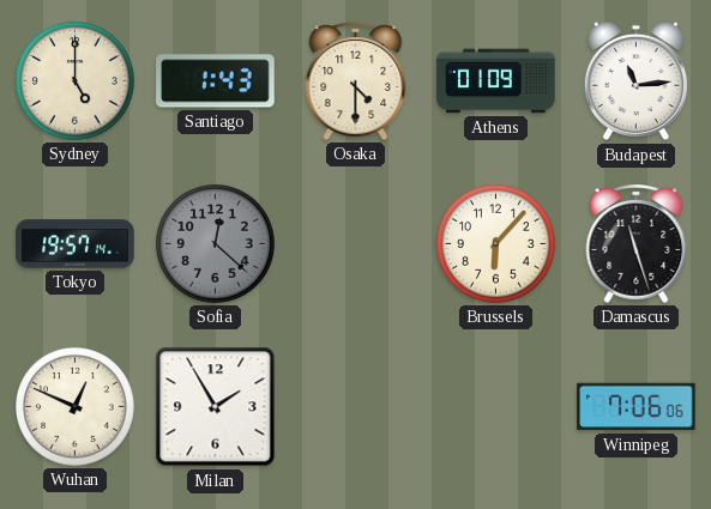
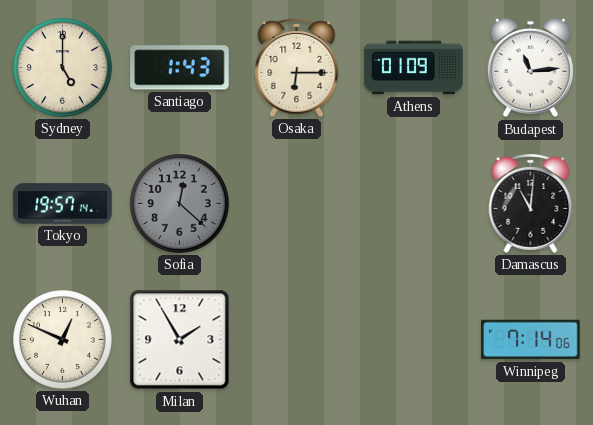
Osaka: 4:30 -> 6:15
Brussels: 6:07 -> none
Damascus: 11:27 -> 11:01
Winnipeg: 7:06 -> 7:14
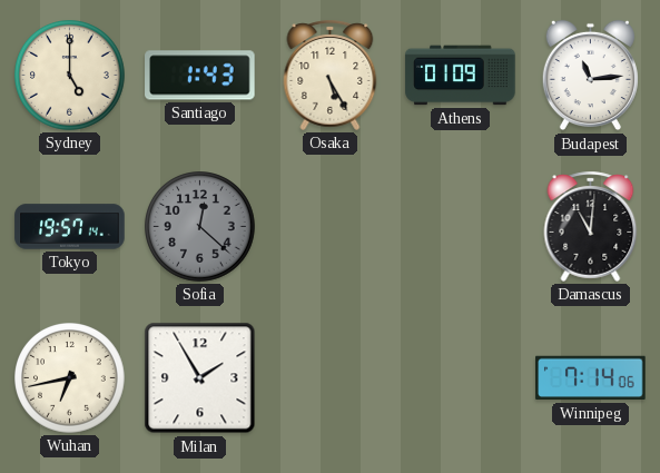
Osaka: 6:15 -> 5:25
Wuhan: 12:49 -> 6:43
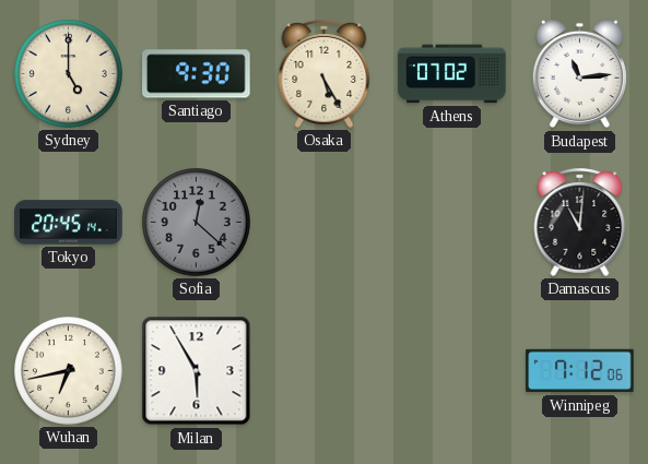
Santiago: 1:43 -> 9:30
Athens: 01:09 -> 07:02
Tokyo: 19:57 -> 20:45
Milan: 1:55 -> 5:55
Winnipeg: 7:14 -> 7:12
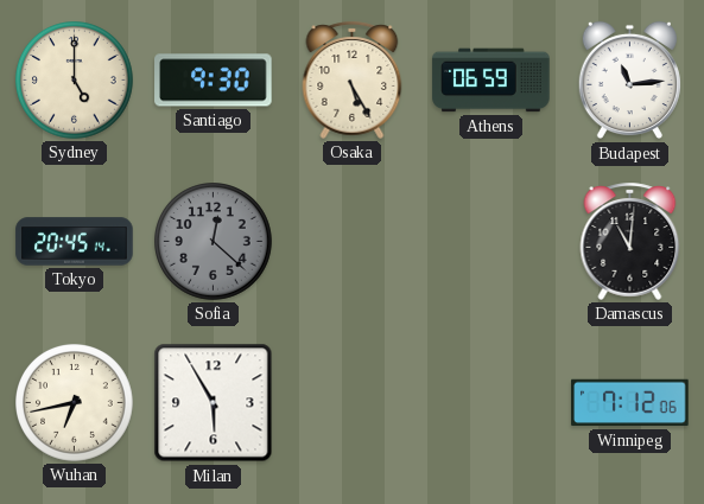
Athens: 07:02 -> 06:59
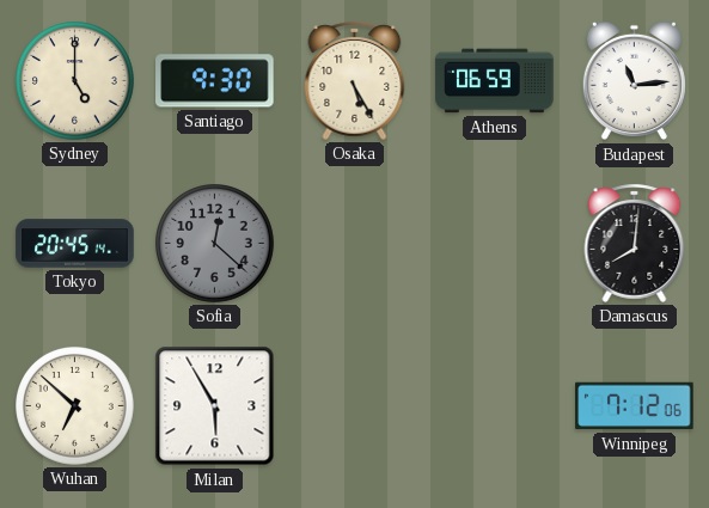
Damascus: 11:01 -> 8:01
Wuhan: 6:43 -> 6:52
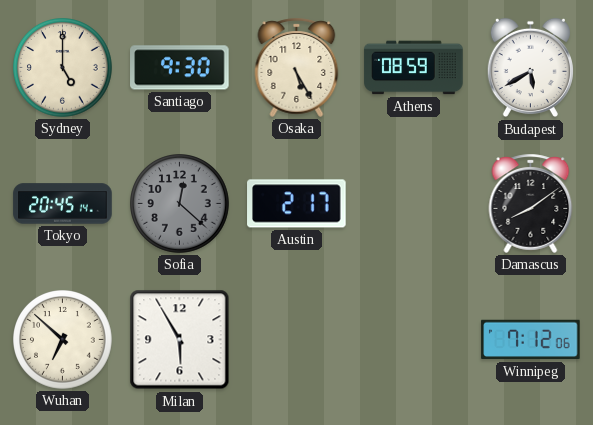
Athens: 06:59 -> 08:59
Budapest: 11:14 -> 5:40
Austin: none -> 2:17
Damascus: 8:01 -> 8:09
